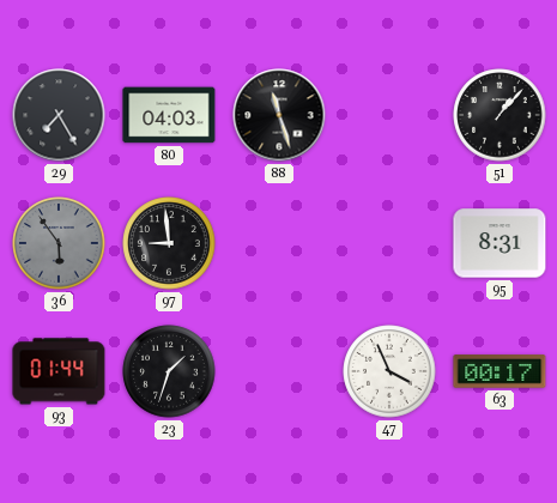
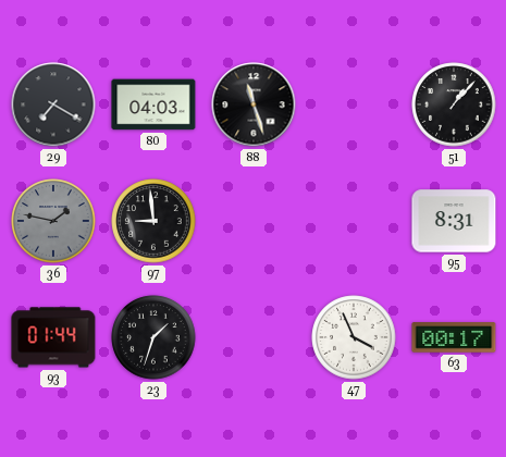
29: 7:25 -> 7:20
36: 5:54 -> 1:47
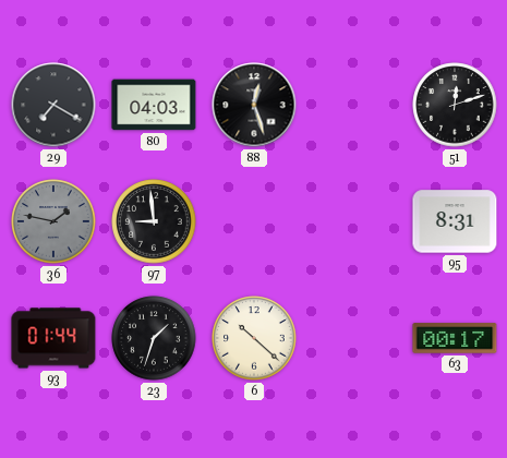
88: 11:27 -> 12:27
51: 1:07 -> 12:12
6: none -> 10:22
47: 3:56 -> none
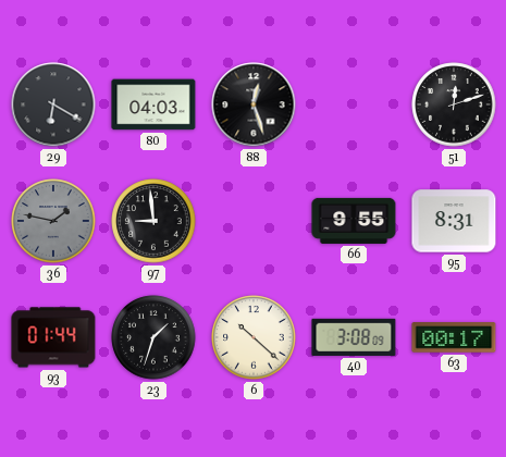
29: 7:20 -> 6:20
66: none -> 9:55
40: none -> 3:08
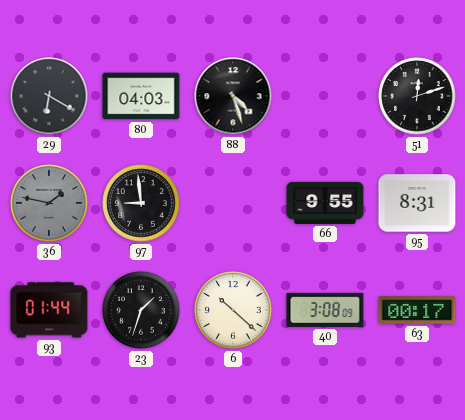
88: 12:27 -> 4:27
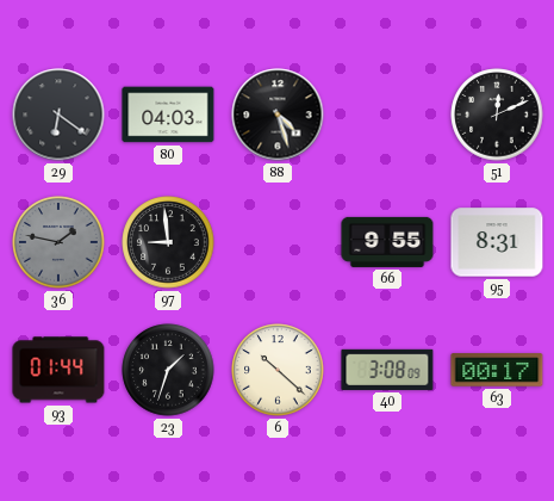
29: 6:20 -> 6:21
51: 12:12 -> 12:11
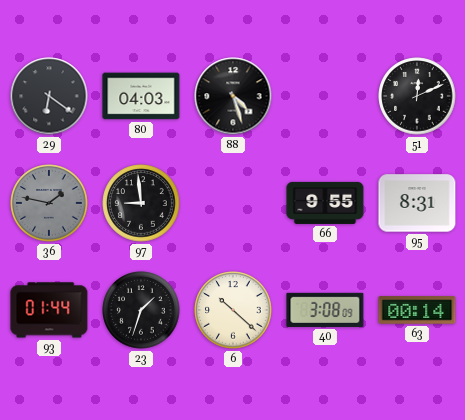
63: 00:17 -> 00:14
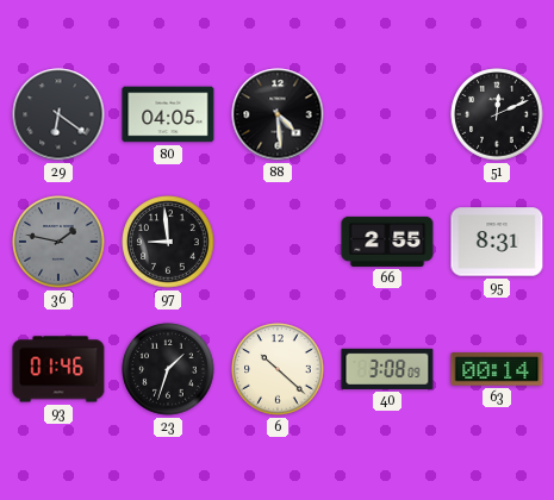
80: 04:03 -> 04:05
88: 4:27 -> 4:29
66: 9:55 -> 2:55
93: 01:44 -> 01:46
